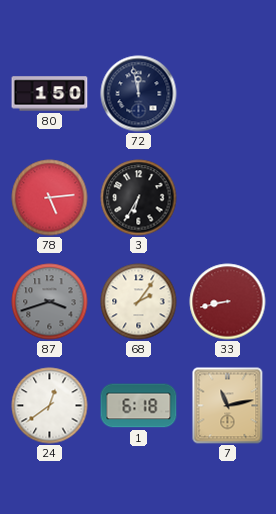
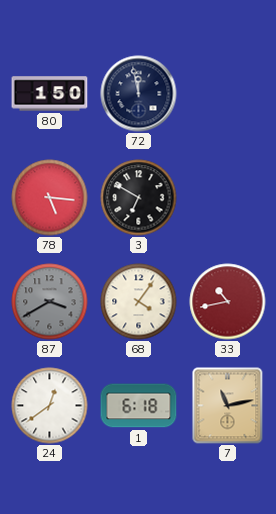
78: 5:14 -> 5:16
3: 6:35 -> 6:50
87: 3:42 -> 3:40
68: 2:06 -> 4:06
33: 8:43 -> 10:43
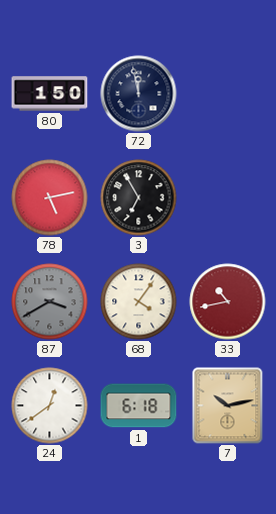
78: 5:16 -> 5:13
3: 6:50 -> 6:55
7: 11:13 -> 10:13
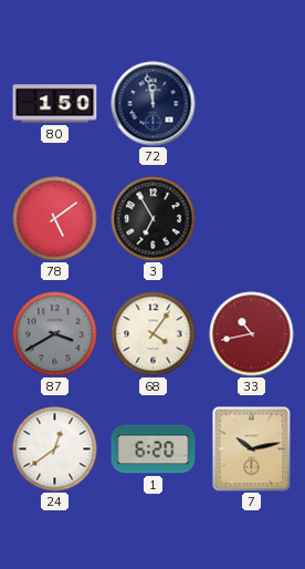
78: 5:13 -> 5:09
1: 6:18 -> 6:20
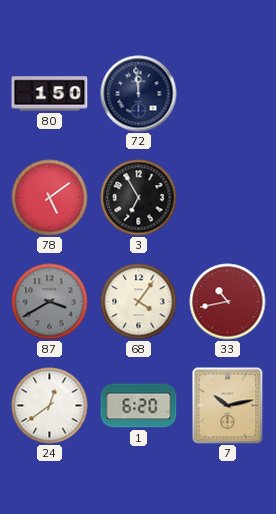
72: 11:58 -> 11:59
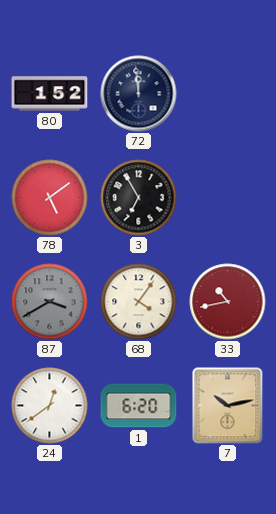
80: 1:50 -> 1:52
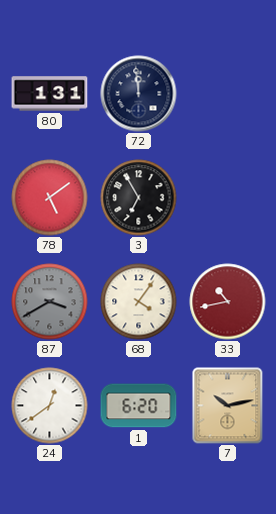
80: 1:52 -> 1:31
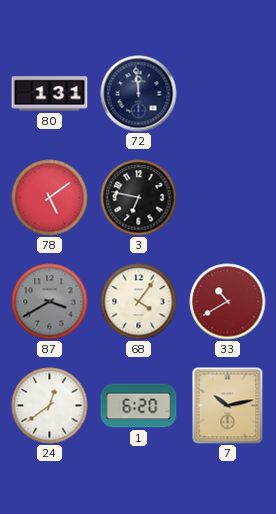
3: 6:55 -> 6:47
33: 10:43 -> 10:40
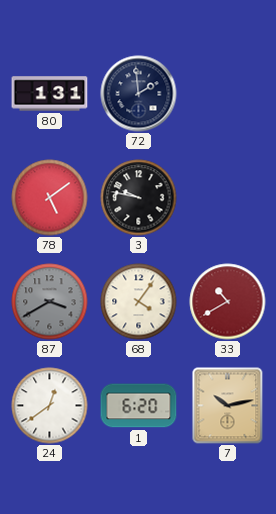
72: 11:59 -> 1:59
3: 6:47 -> 9:47
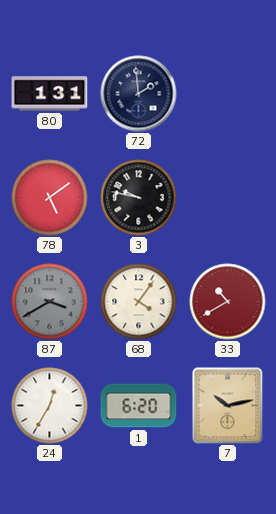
24: 12:39 -> 12:35
